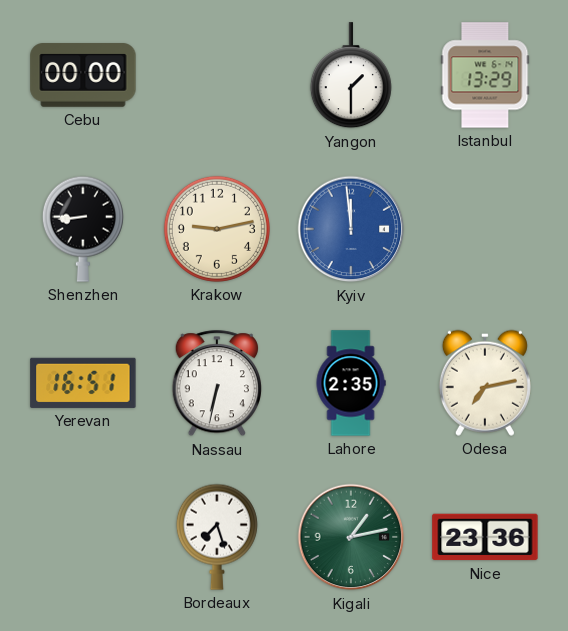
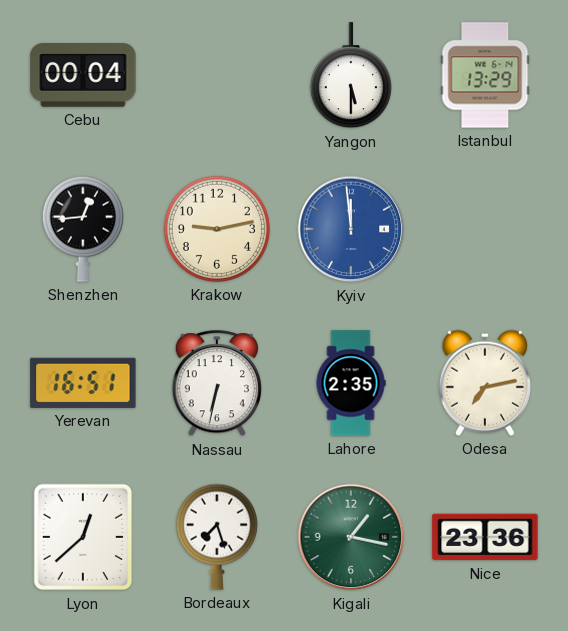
Cebu: 00:00 -> 00:04
Yangon: 1:30 -> 5:30
Shenzhen: 8:44 -> 12:44
Lyon: none -> 12:38
Kigali: 1:13 -> 1:17
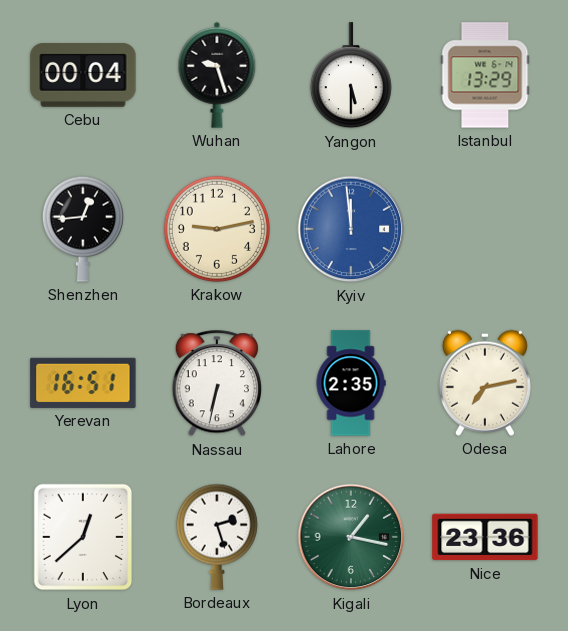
Wuhan: none -> 9:27
Bordeaux: 7:27 -> 2:27
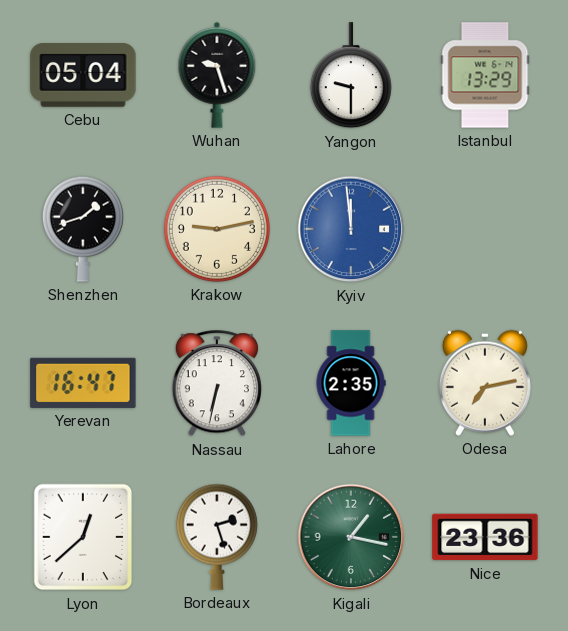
Cebu: 00:04 -> 05:04
Yangon: 5:30 -> 9:30
Shenzhen: 12:44 -> 1:42
Yerevan: 16:51 -> 16:47
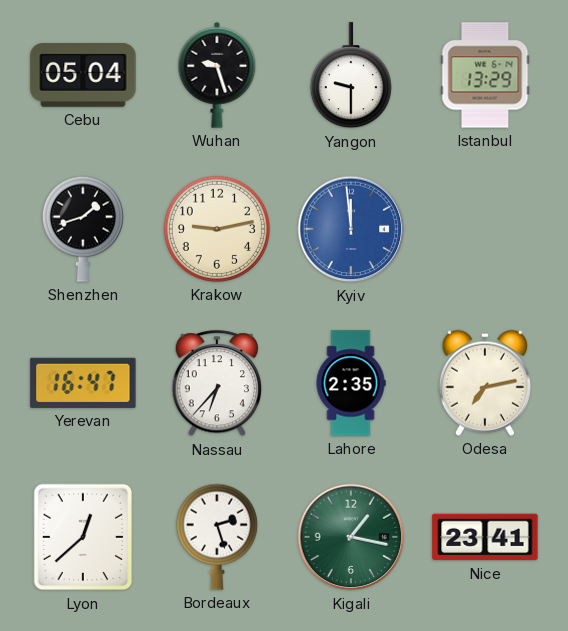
Nassau: 6:32 -> 6:37
Nice: 23:36 -> 23:41
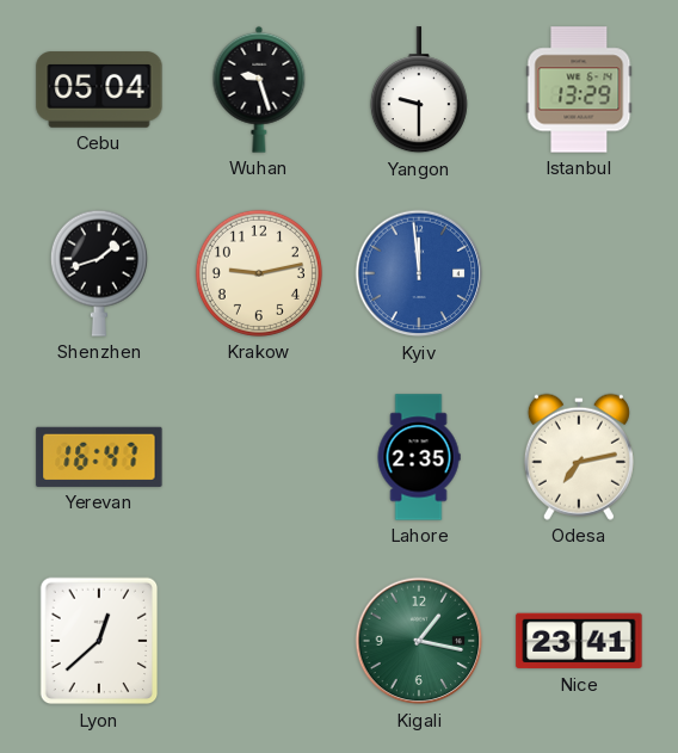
Nassau: 6:37 -> none
Bordeaux: 2:27 -> none
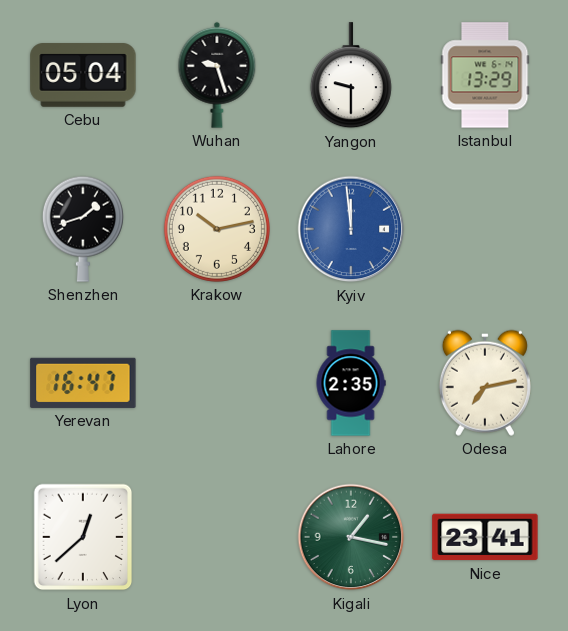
Krakow: 9:13 -> 10:13
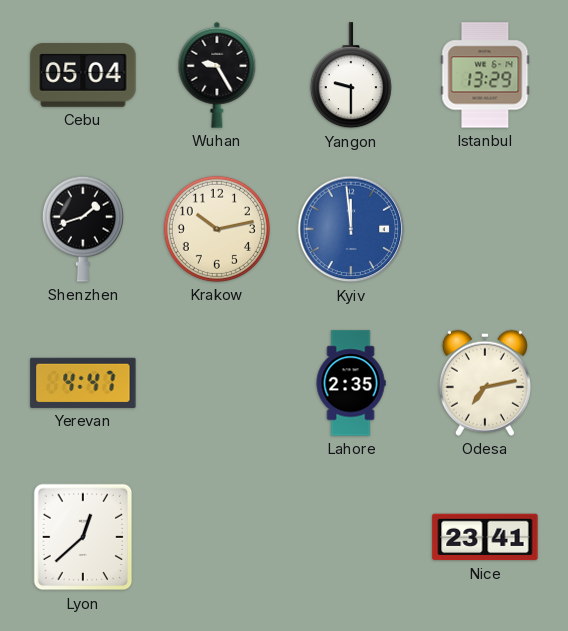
Wuhan: 9:27 -> 9:25
Yerevan: 16:47 -> 4:47
Kigali: 1:17 -> none
